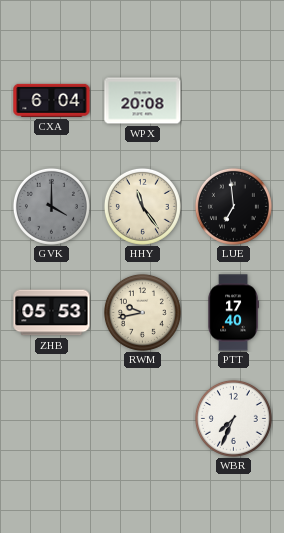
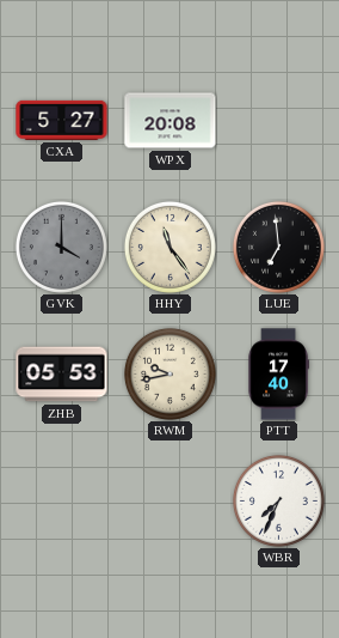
CXA: 6:04 -> 5:27
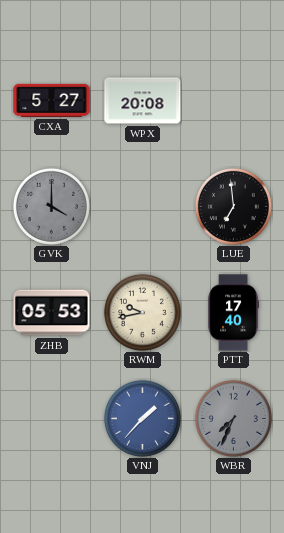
HHY: 11:24 -> none
VNJ: none -> 1:37
WBR dial: white -> grey
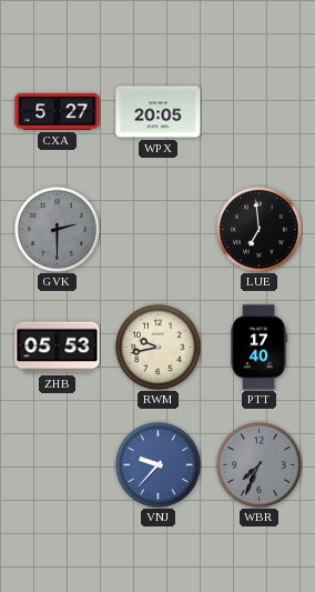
WPX: 20:08 -> 20:05
GVK: 4:00 -> 2:30
VNJ: 1:37 -> 9:37
